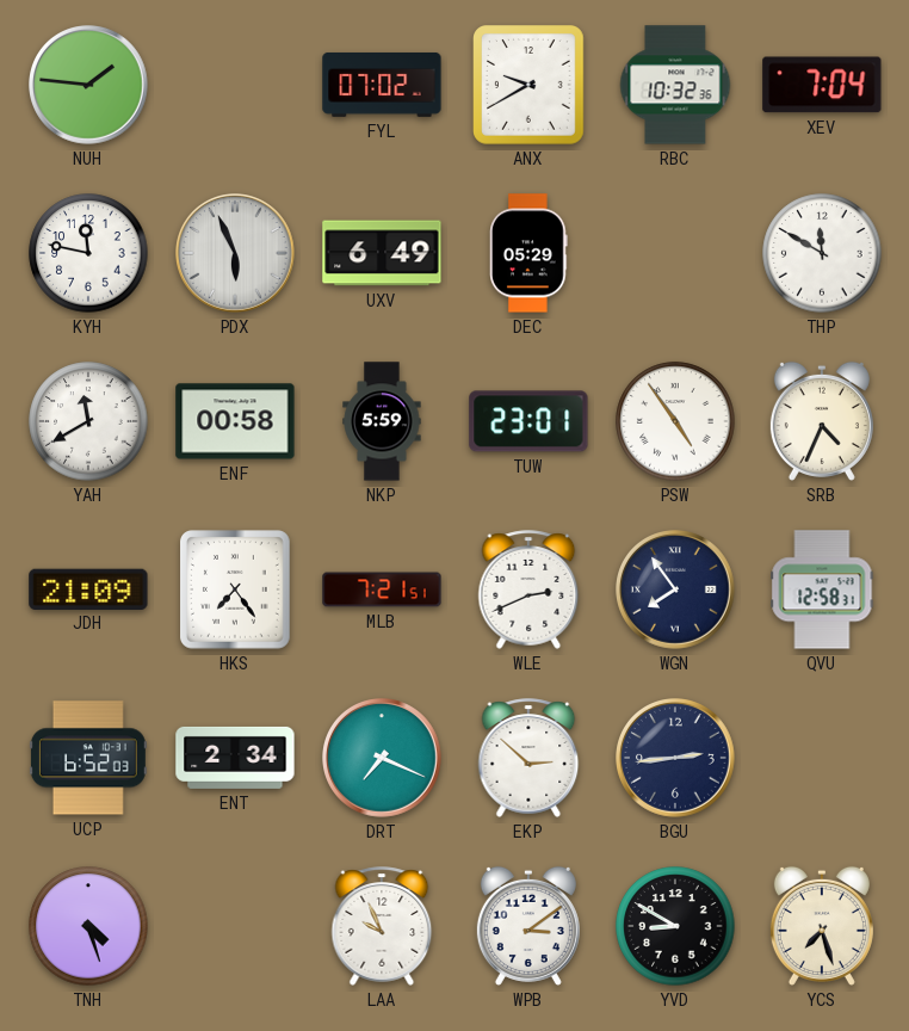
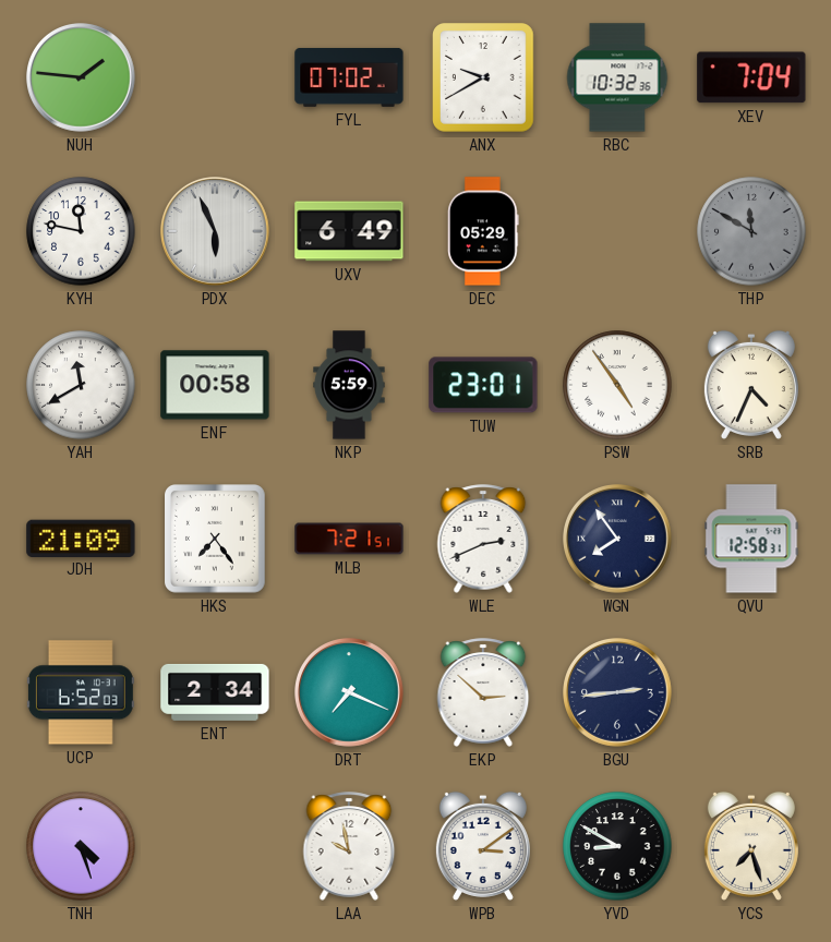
THP dial: white -> grey
LAA: 9:56 -> 9:58
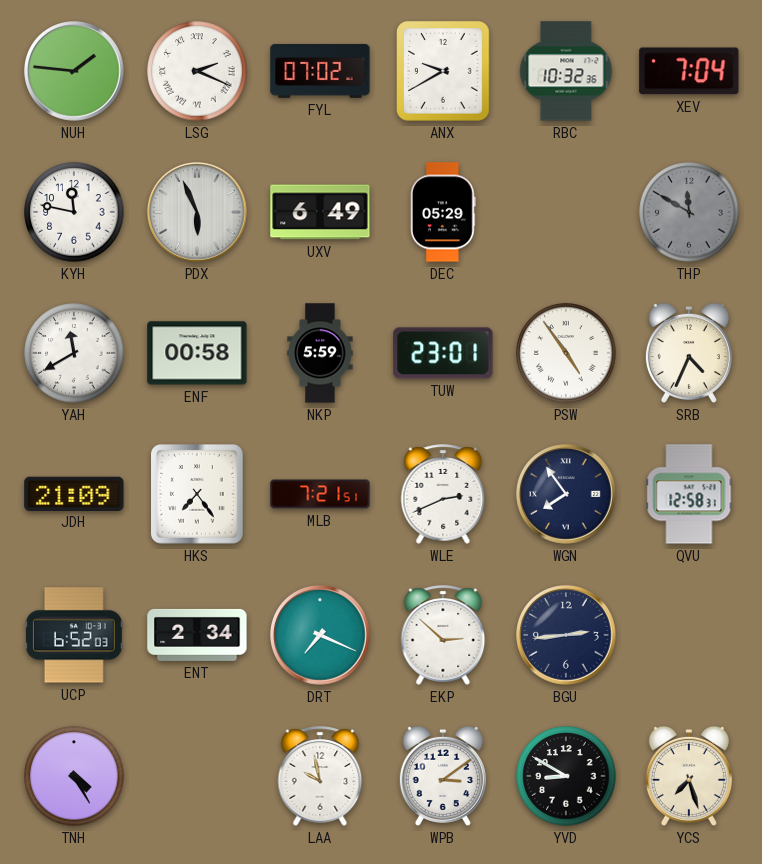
LSG: none -> 2:19
TNH: 4:27 -> 4:25
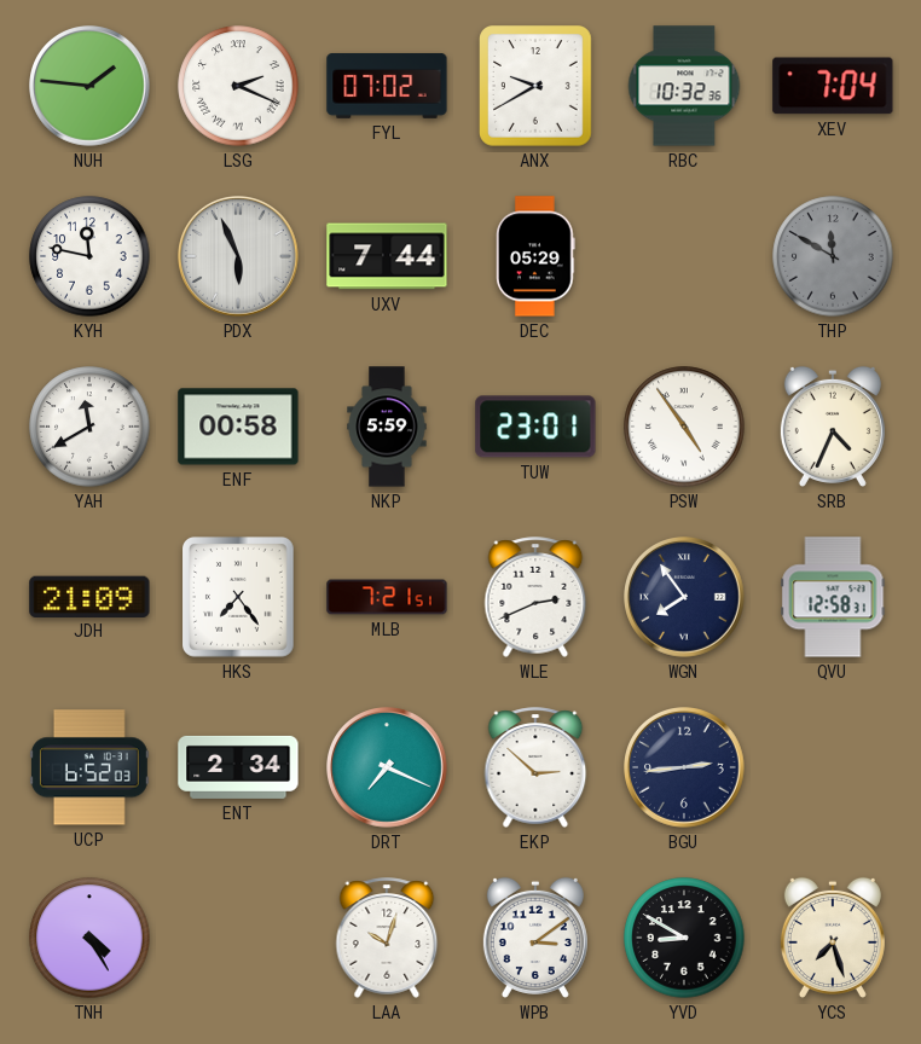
UXV: 6:49 -> 7:44
LAA: 9:58 -> 10:03
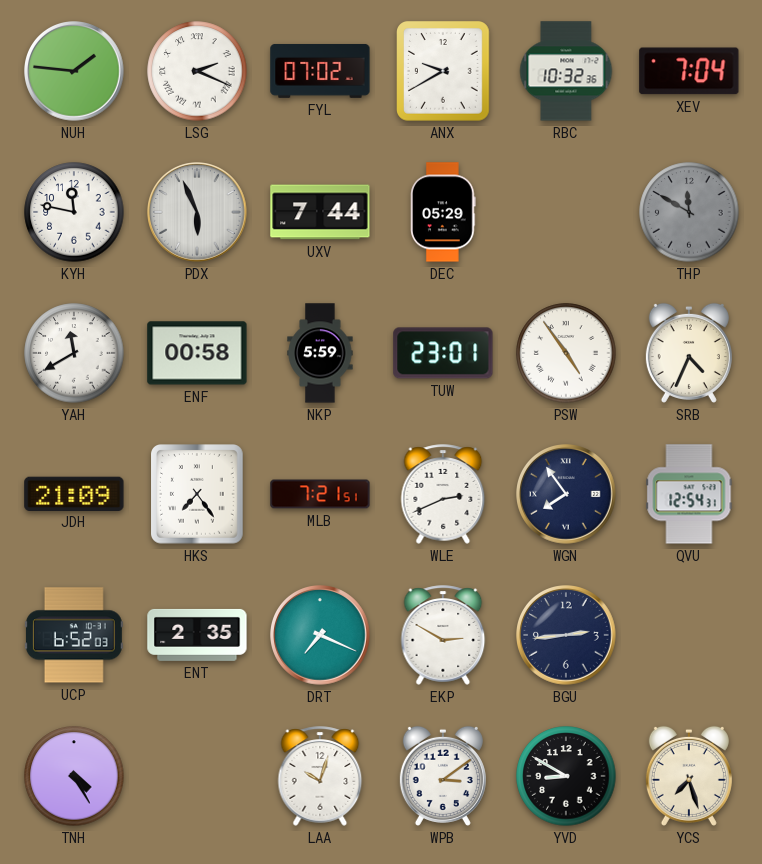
QVU: 12:58 -> 12:54
ENT: 2:34 -> 2:35
EKP: 2:52 -> 2:50
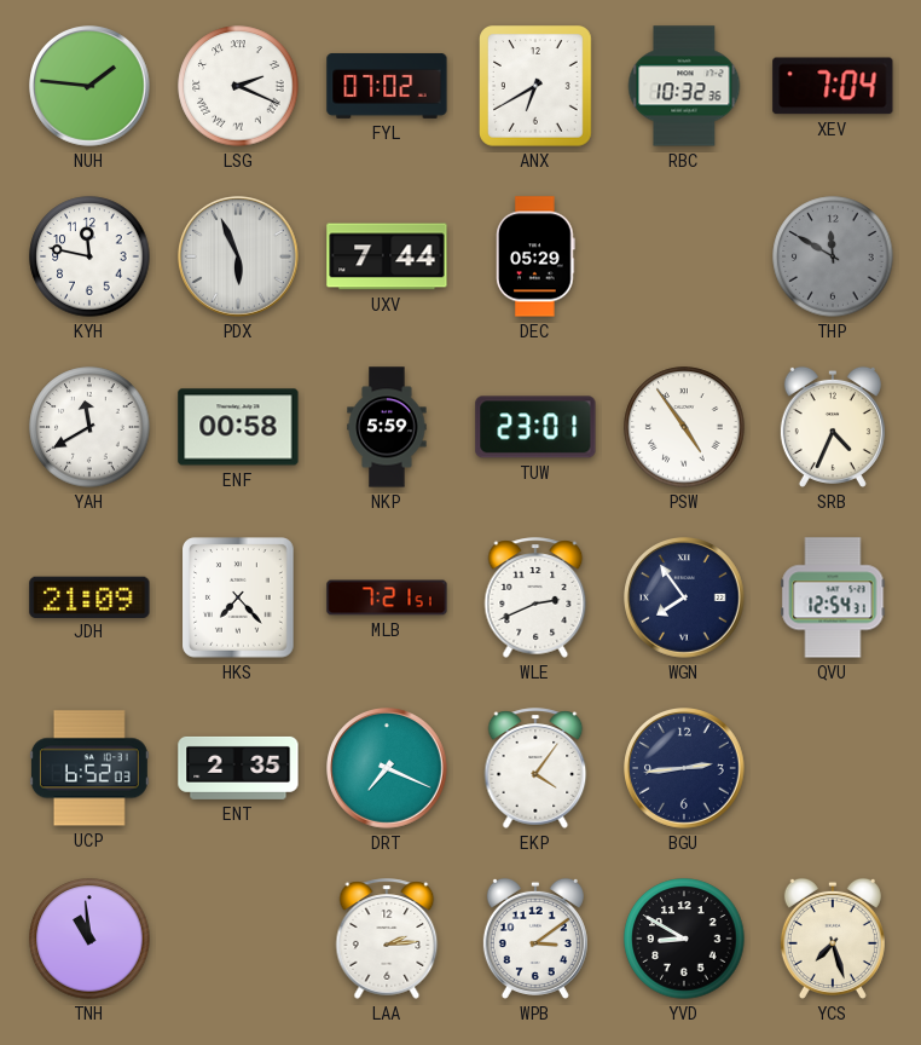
ANX: 9:40 -> 6:40
HKS: 7:24 -> 7:23
EKP: 2:50 -> 4:06
TNH: 4:25 -> 10:59
LAA: 10:03 -> 2:14
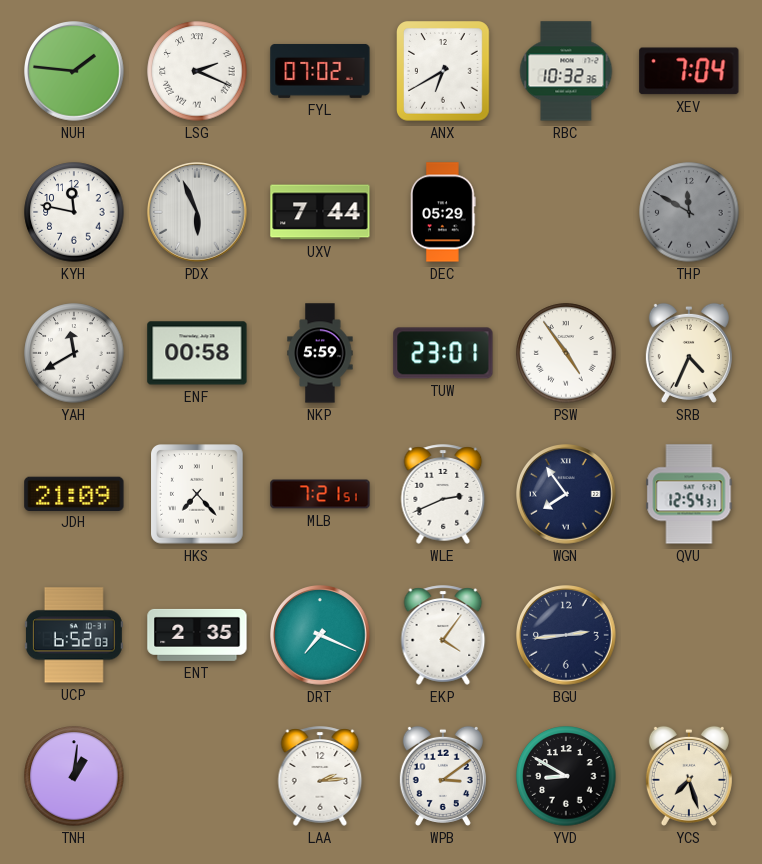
TNH: 10:59 -> 1:01
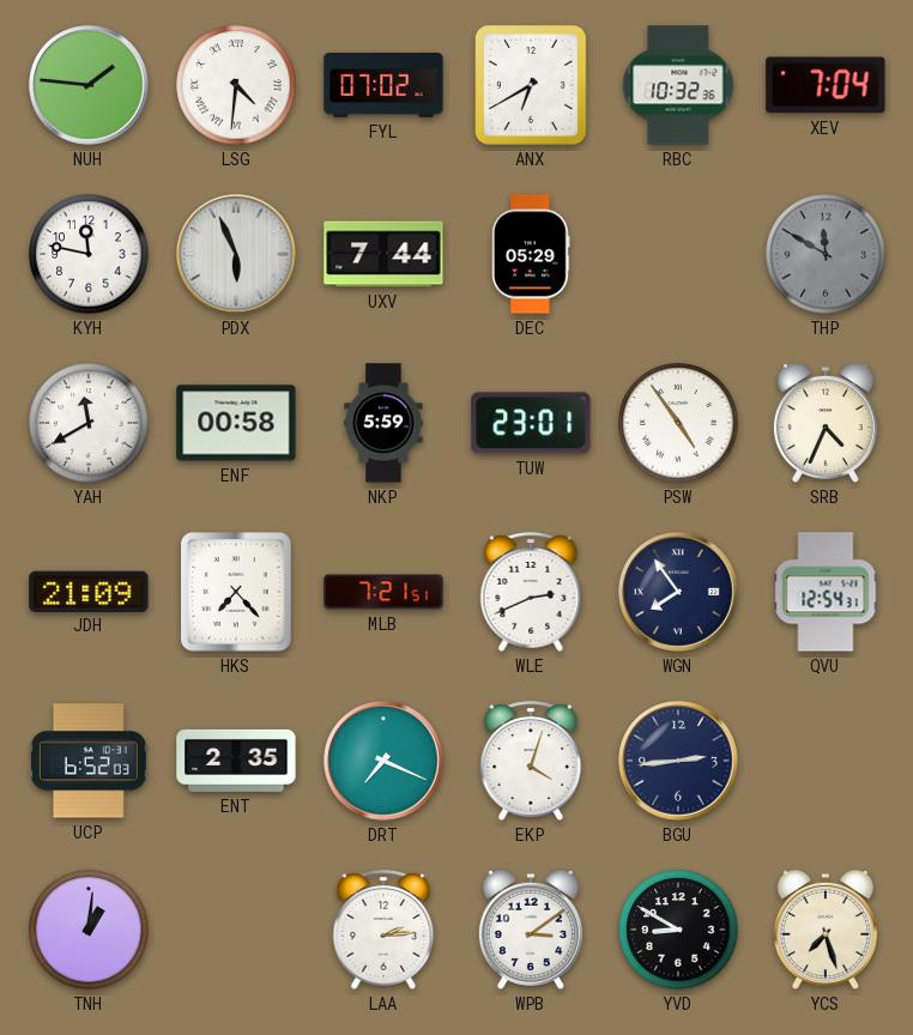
LSG: 2:19 -> 4:31
EKP: 4:06 -> 4:03
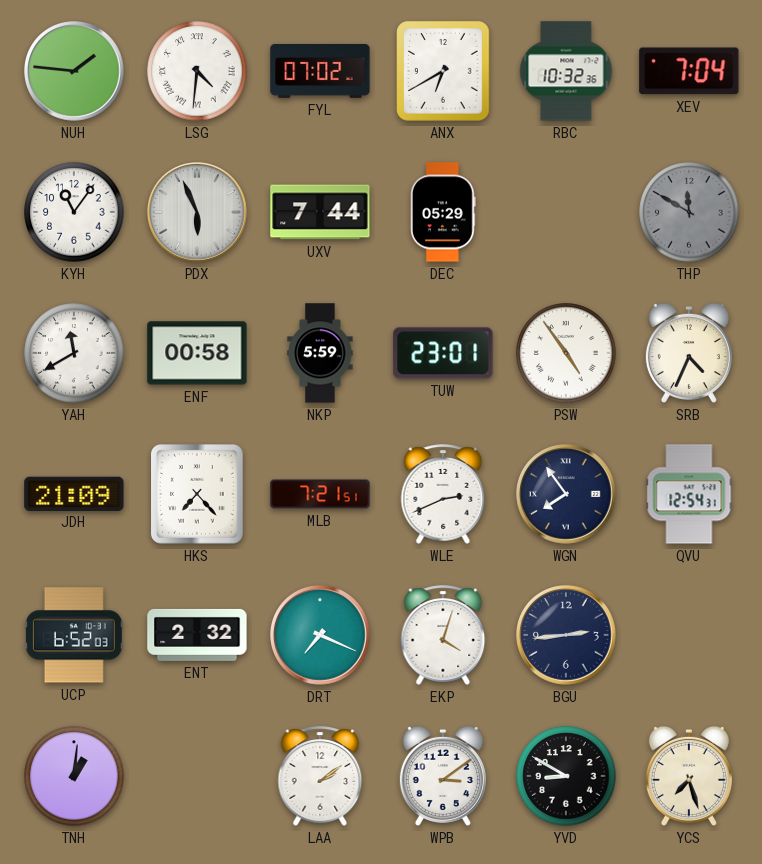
KYH: 11:47 -> 11:06
ENT: 2:35 -> 2:32
LAA: 2:14 -> 2:09
